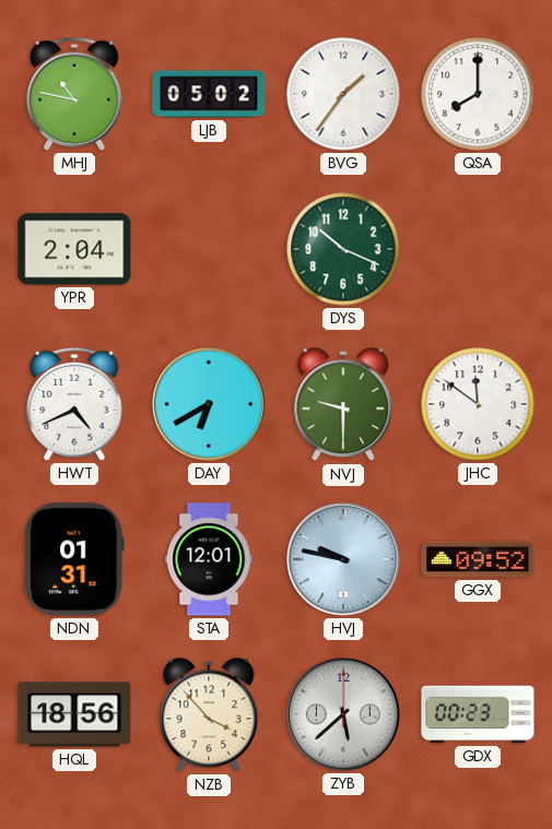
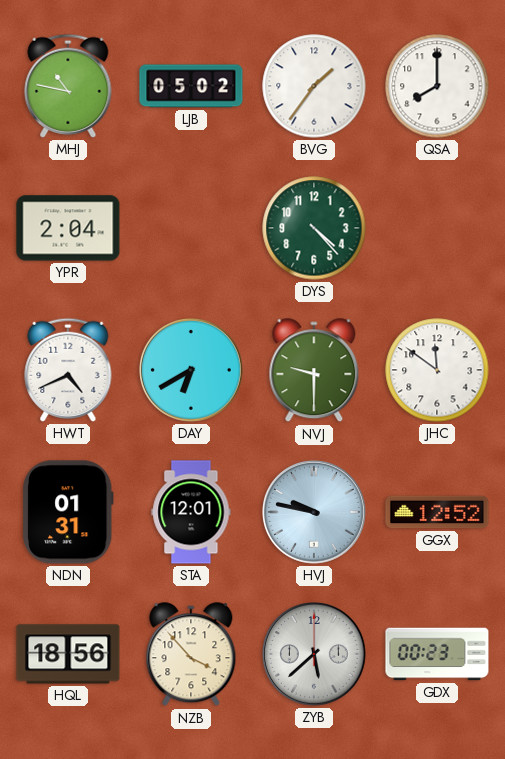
DYS: 10:19 -> 4:23
GGX: 09:52 -> 12:52
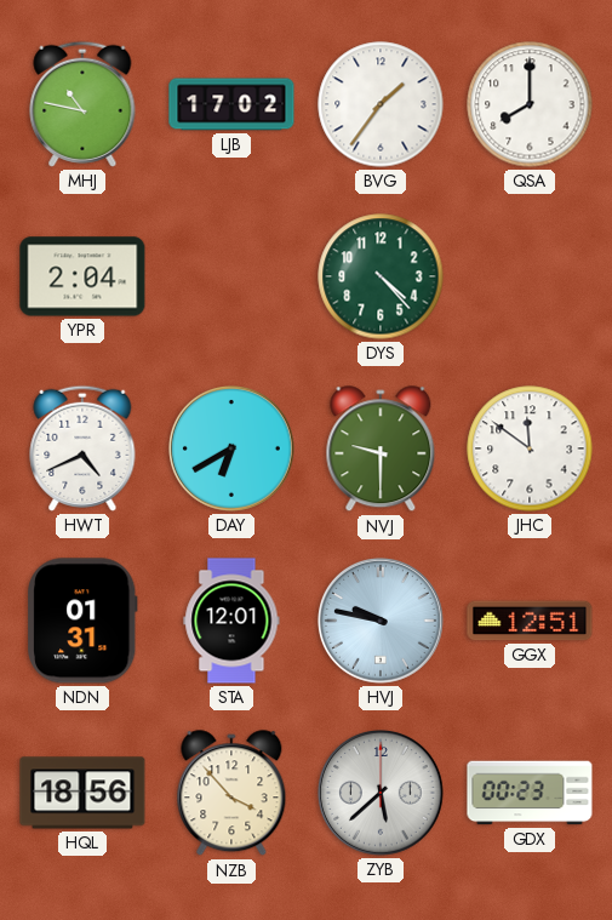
LJB: 05:02 -> 17:02
GGX: 12:52 -> 12:51
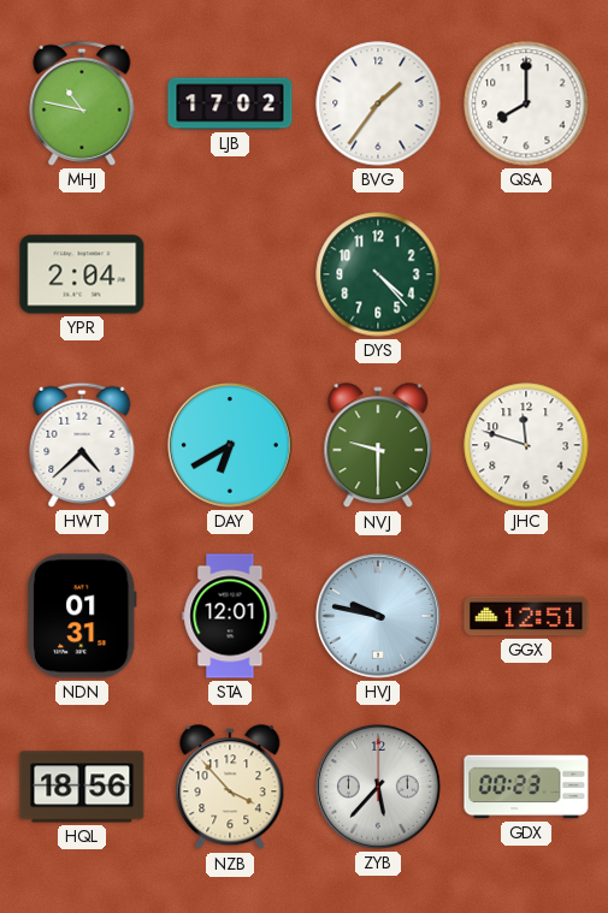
HWT: 4:41 -> 4:38
JHC: 11:51 -> 11:48
ZYB: 5:38 -> 5:37
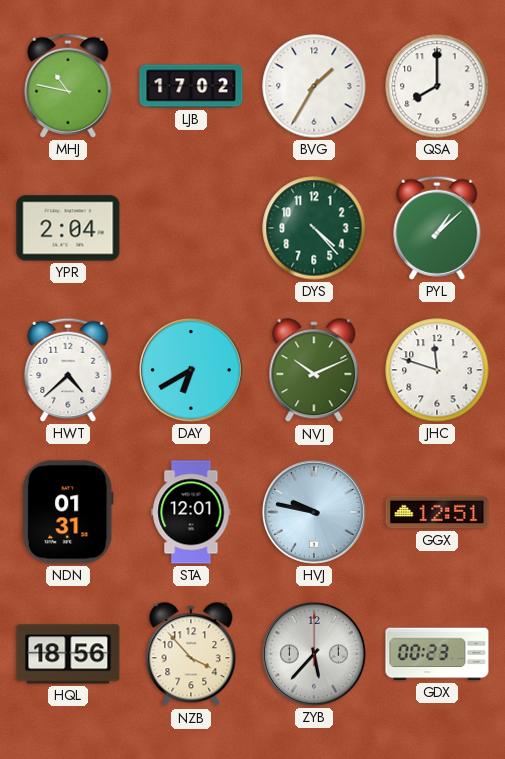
BVG: 1:36 -> 1:35
PYL: none -> 1:08
NVJ: 9:30 -> 10:11
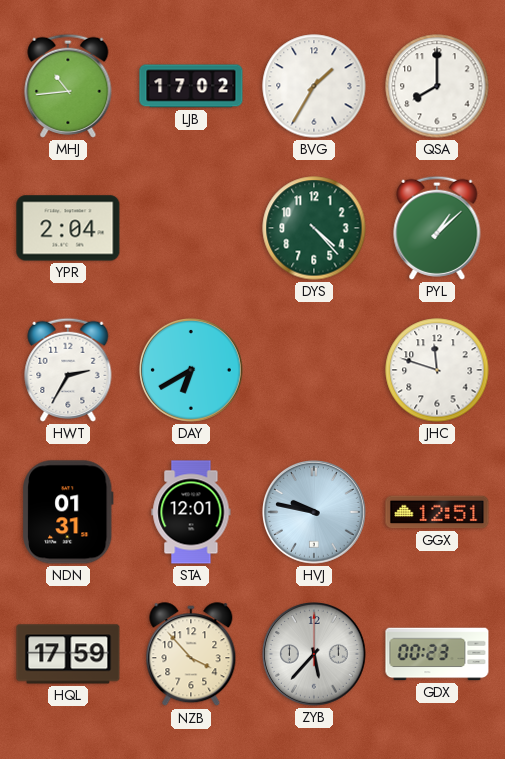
MHJ: 10:47 -> 10:44
HWT: 4:38 -> 2:35
NVJ: 10:11 -> none
HQL: 18:56 -> 17:59
